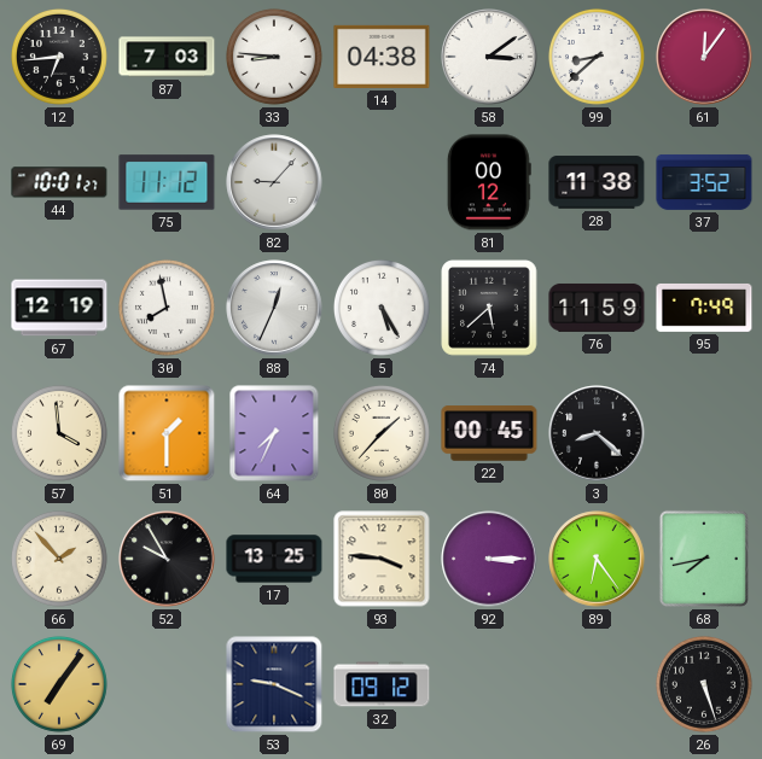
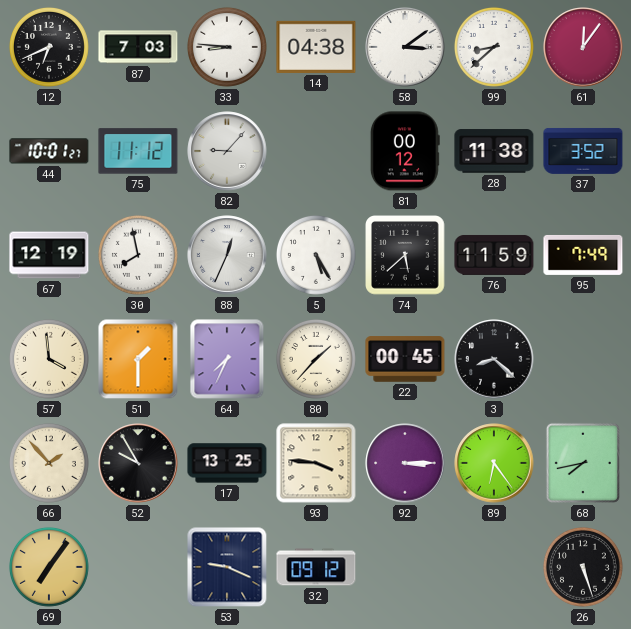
12: 6:44 -> 6:41
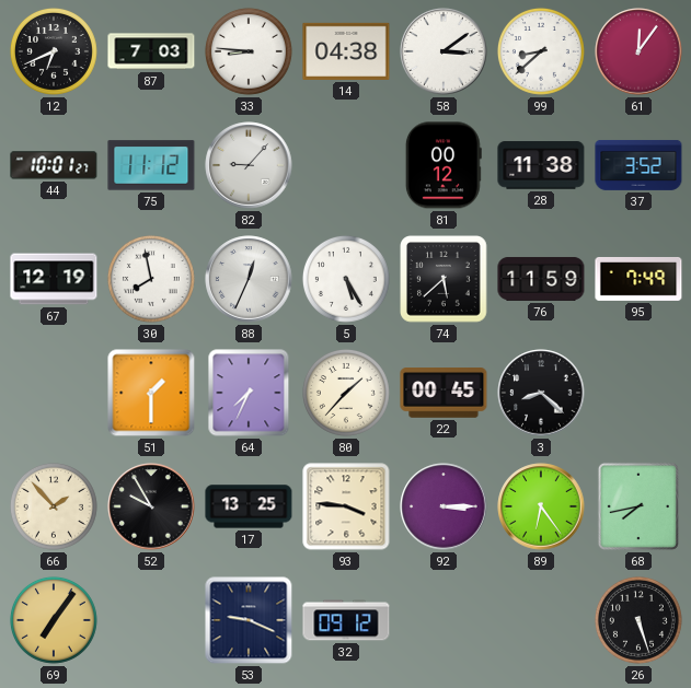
57: 3:59 -> none
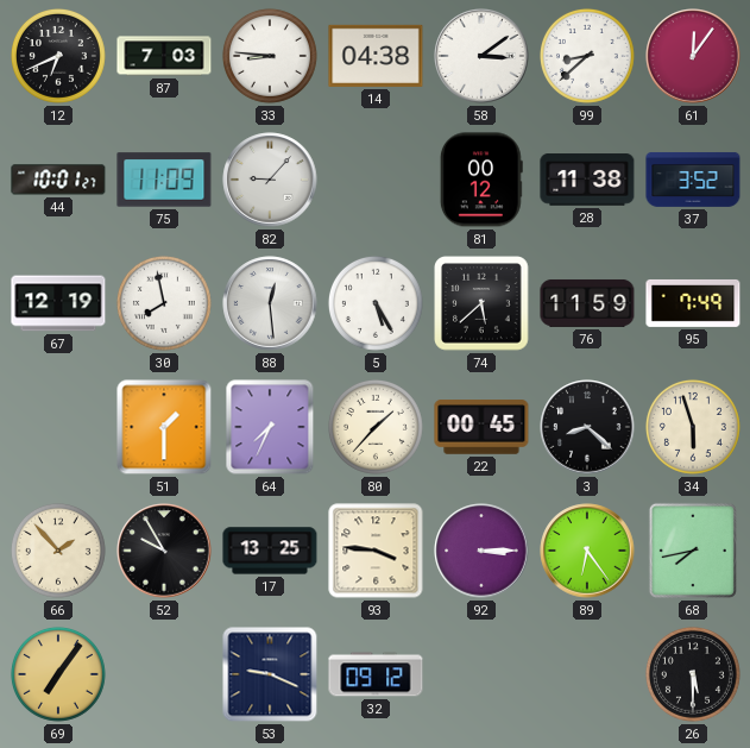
75: 11:12 -> 11:09
88: 12:34 -> 12:29
34: none -> 5:57
26: 5:27 -> 5:30
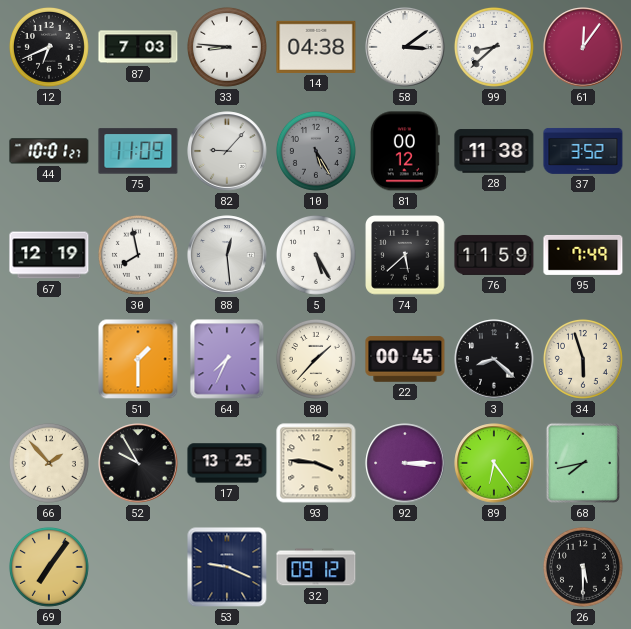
10: none -> 5:25
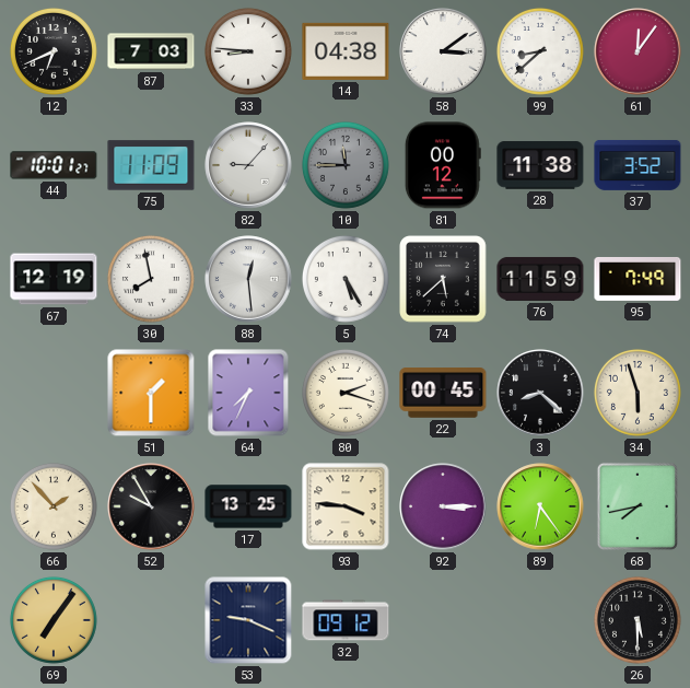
10: 5:25 -> 11:45
80: 1:37 -> 2:18
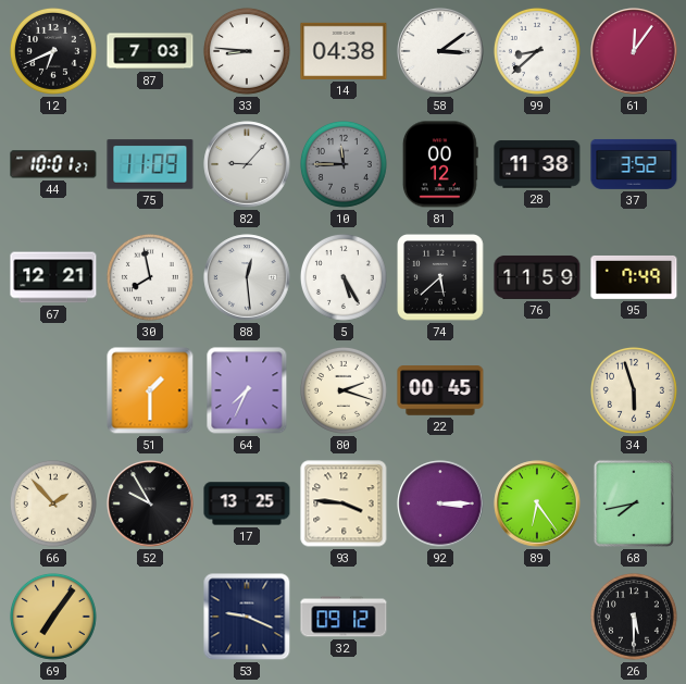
67: 12:19 -> 12:21
3: 8:22 -> none
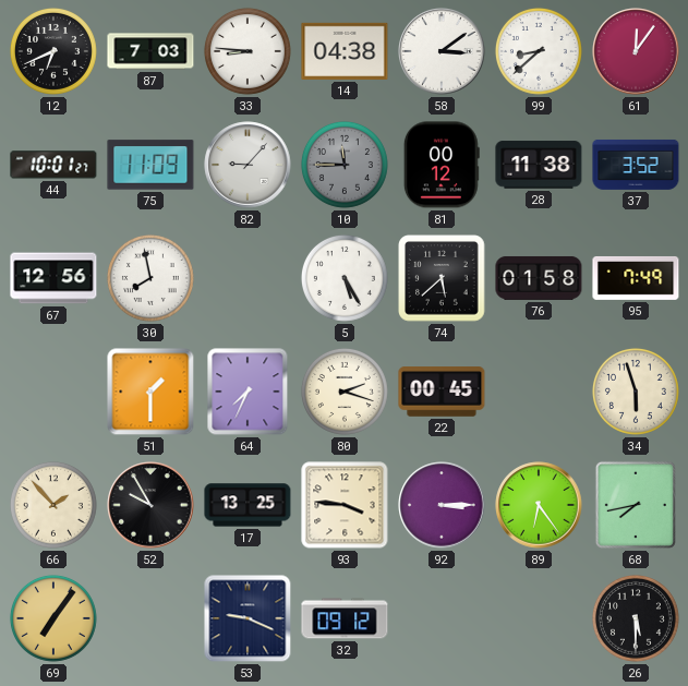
67: 12:21 -> 12:56
88: 12:29 -> none
76: 11:59 -> 01:58
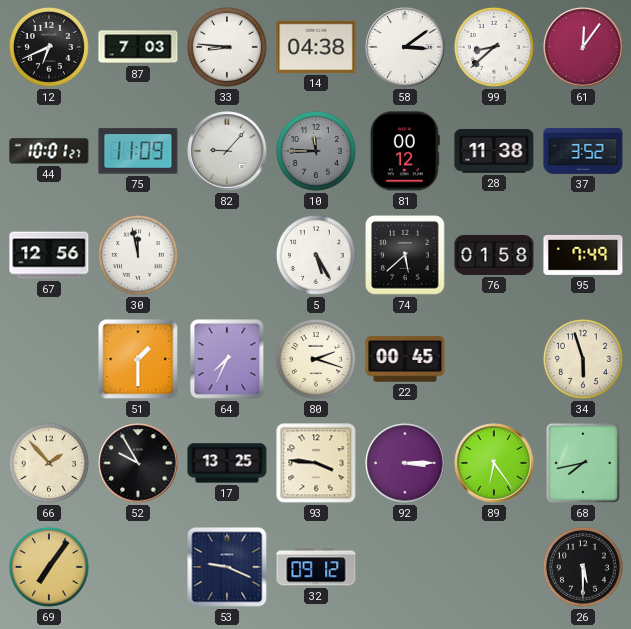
30: 7:58 -> 11:58
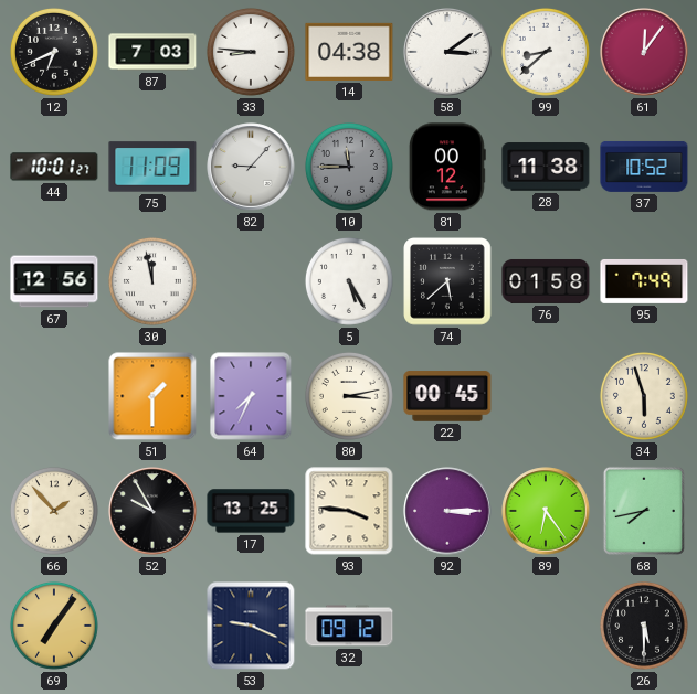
37: 3:52 -> 10:52
80: 2:18 -> 3:13
